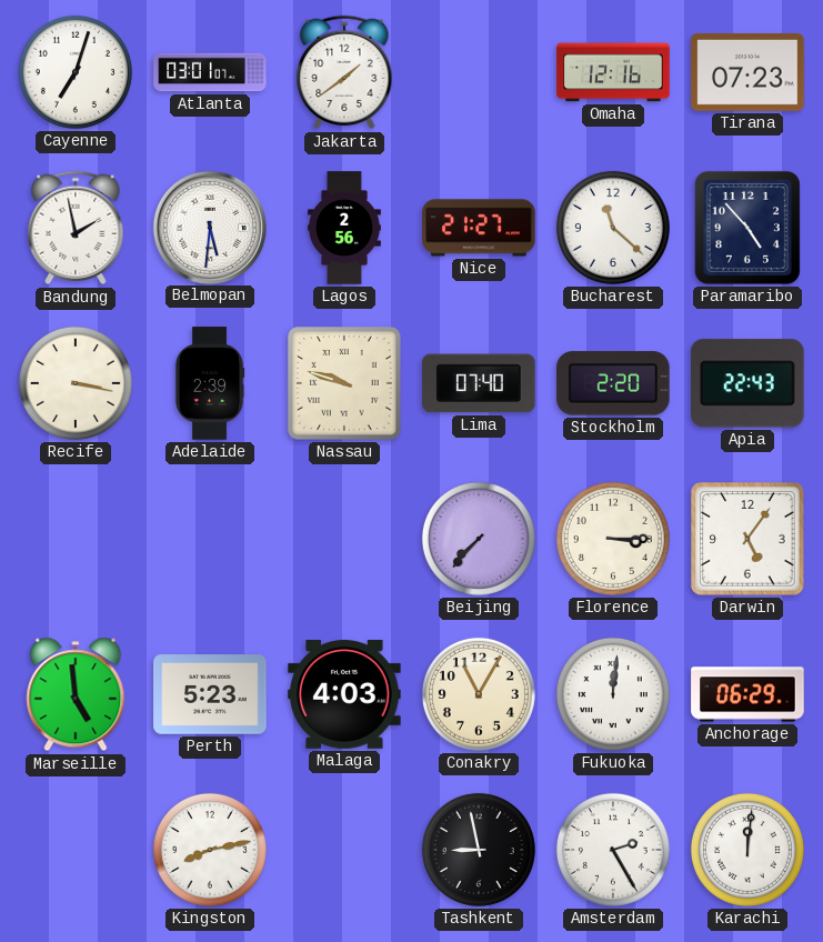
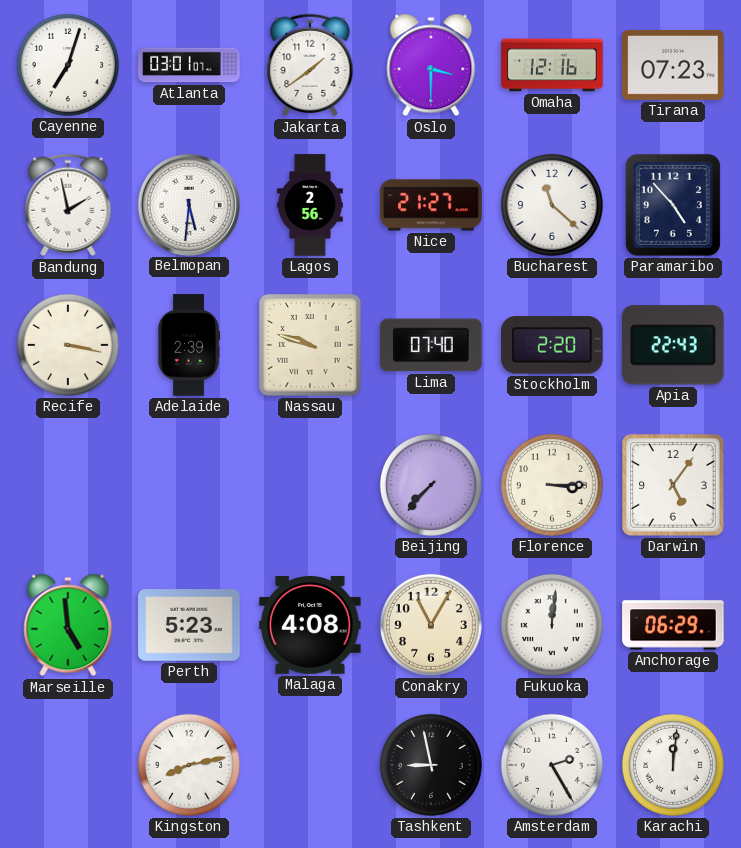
Oslo: none -> 3:30
Malaga: 4:03 -> 4:08
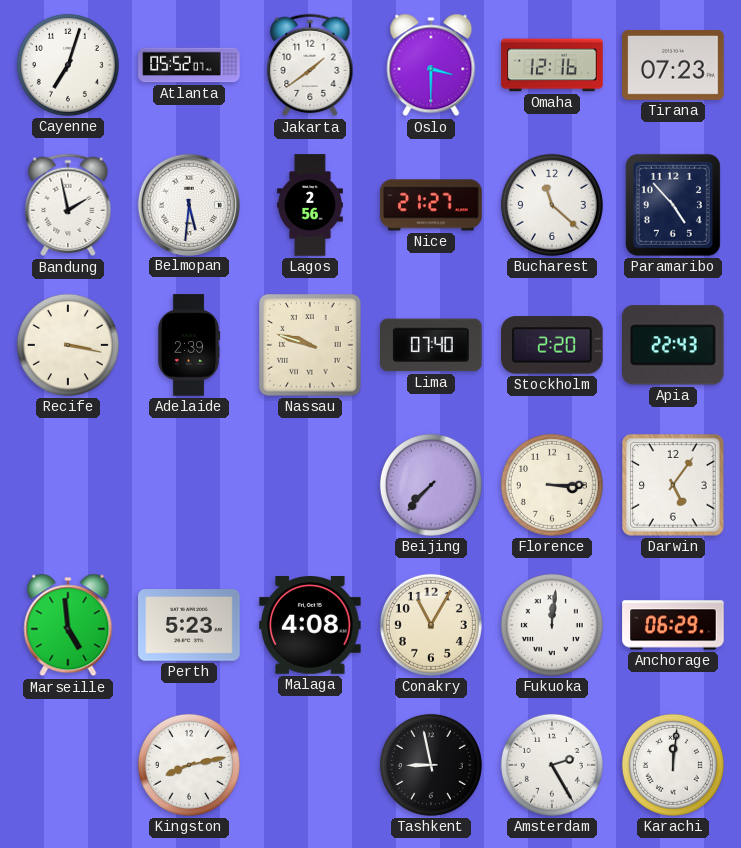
Atlanta: 03:01 -> 05:52
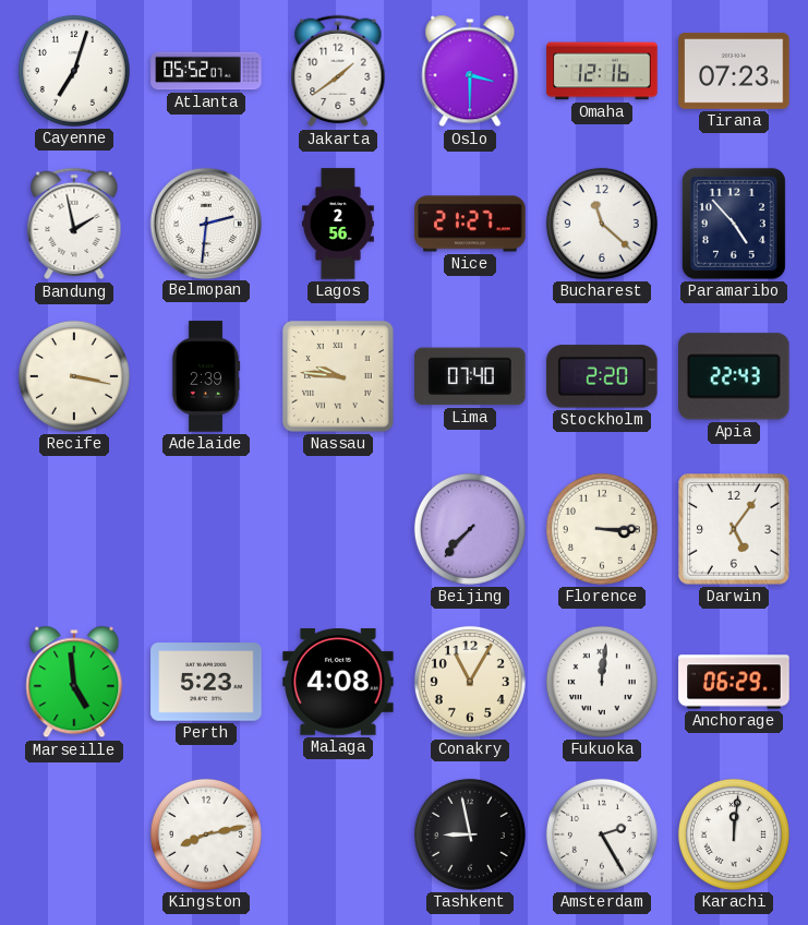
Belmopan: 5:31 -> 2:31
Nassau: 9:48 -> 9:46
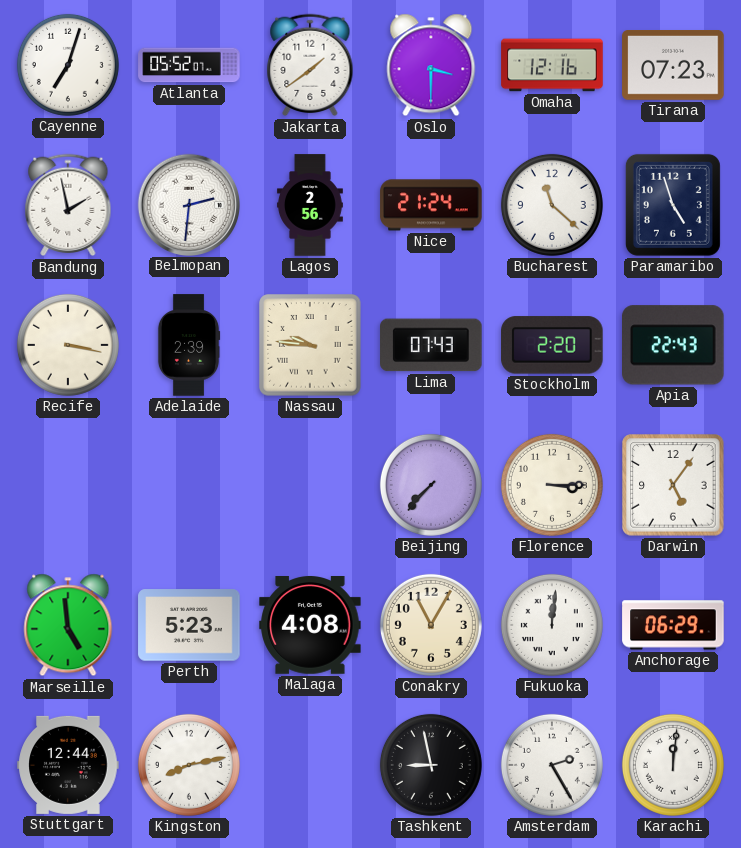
Nice: 21:27 -> 21:24
Paramaribo: 4:53 -> 4:57
Lima: 07:40 -> 07:43
Stuttgart: none -> 12:44
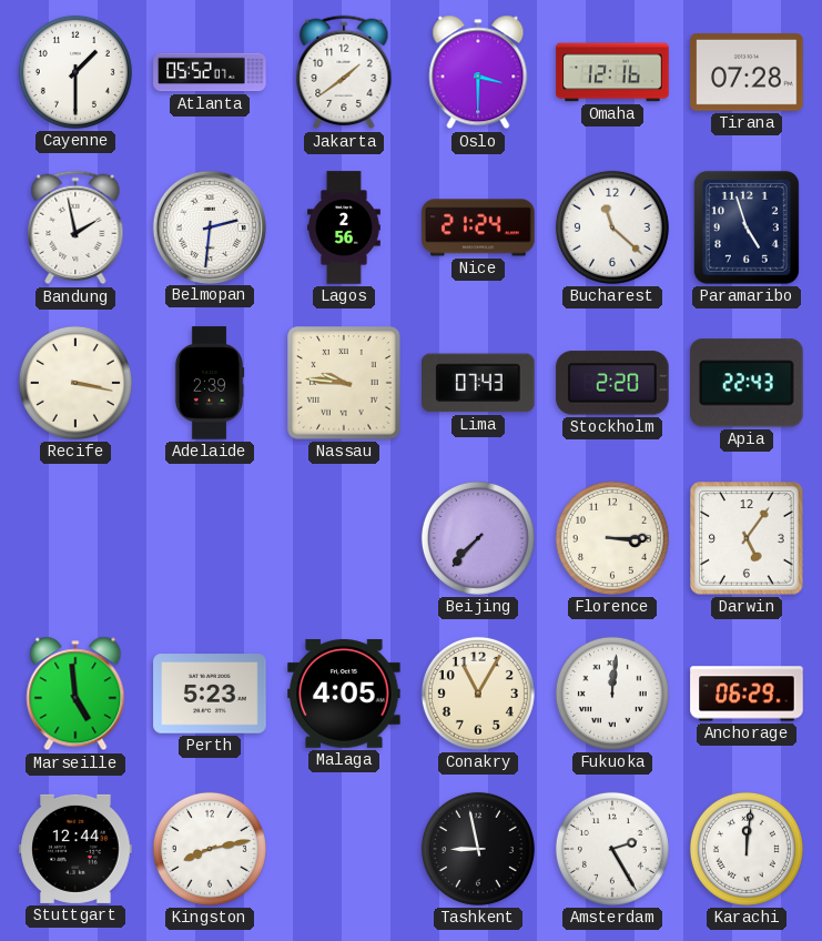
Cayenne: 7:03 -> 1:30
Tirana: 07:23 -> 07:28
Malaga: 4:08 -> 4:05
